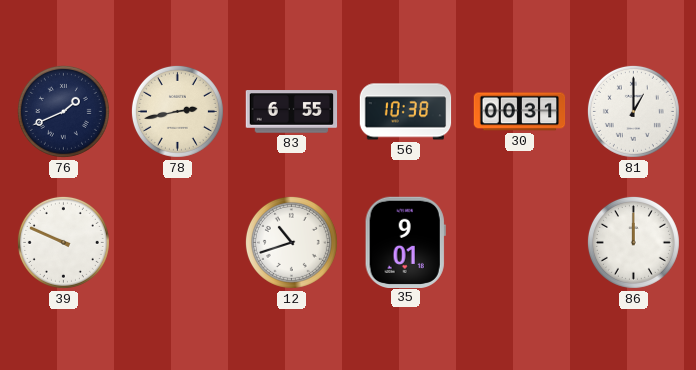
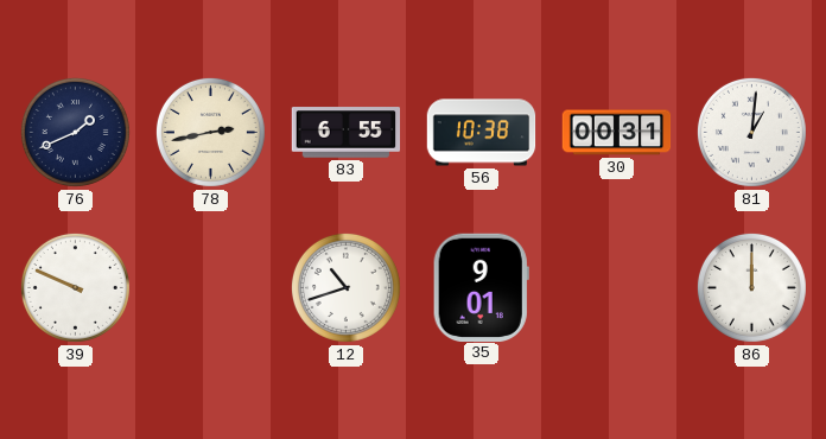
81: 1:00 -> 1:01
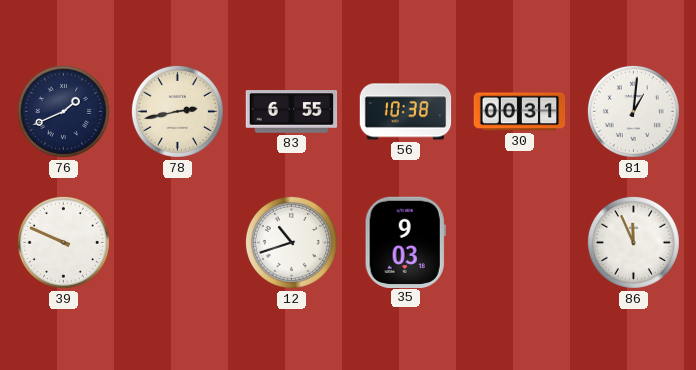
35: 9:01 -> 9:03
86: 12:00 -> 11:56
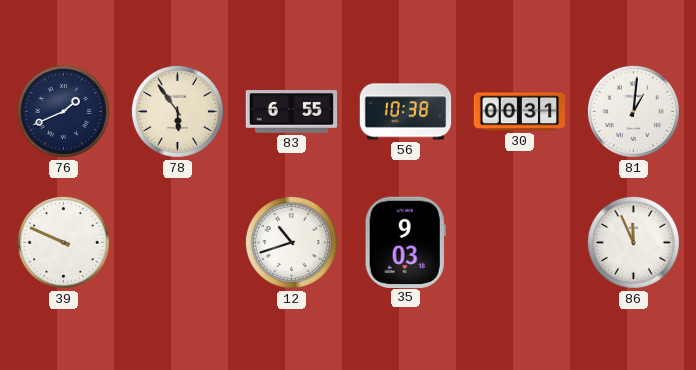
78: 2:43 -> 5:54
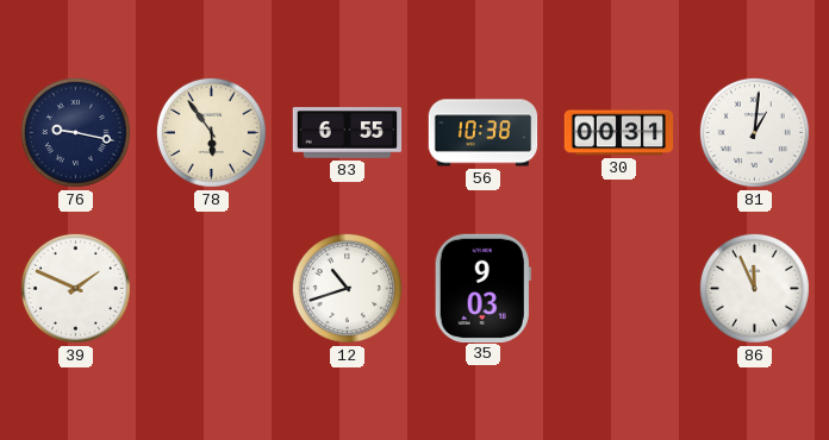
76: 1:41 -> 9:17
39: 9:49 -> 1:49
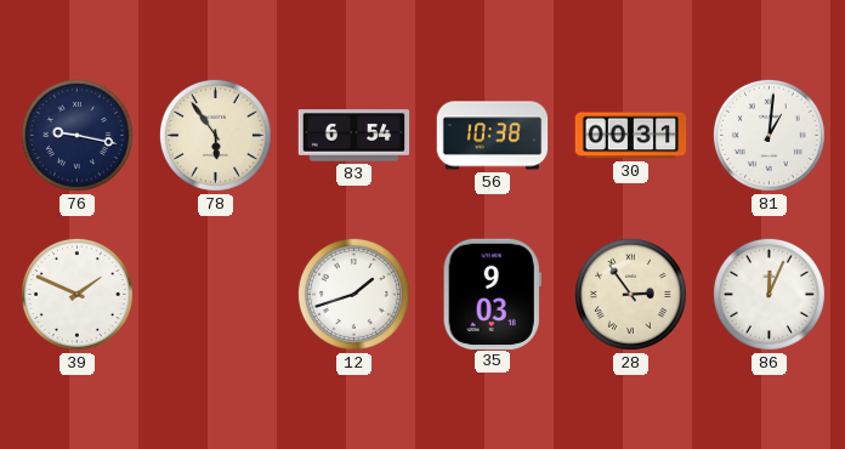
83: 6:55 -> 6:54
12: 10:42 -> 1:42
28: none -> 2:54
86: 11:56 -> 12:04
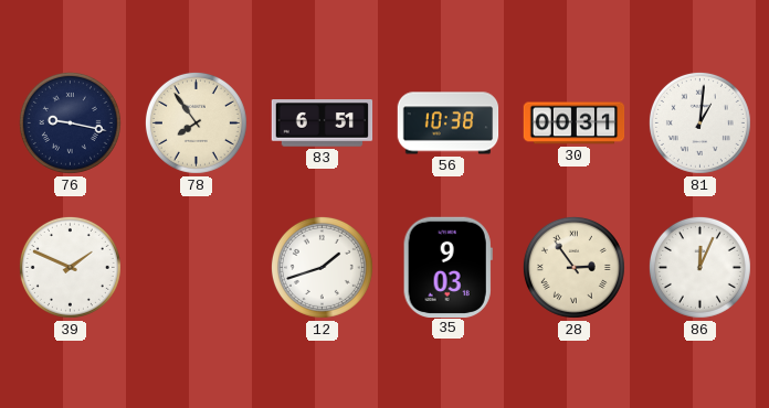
78: 5:54 -> 7:54
83: 6:54 -> 6:51
